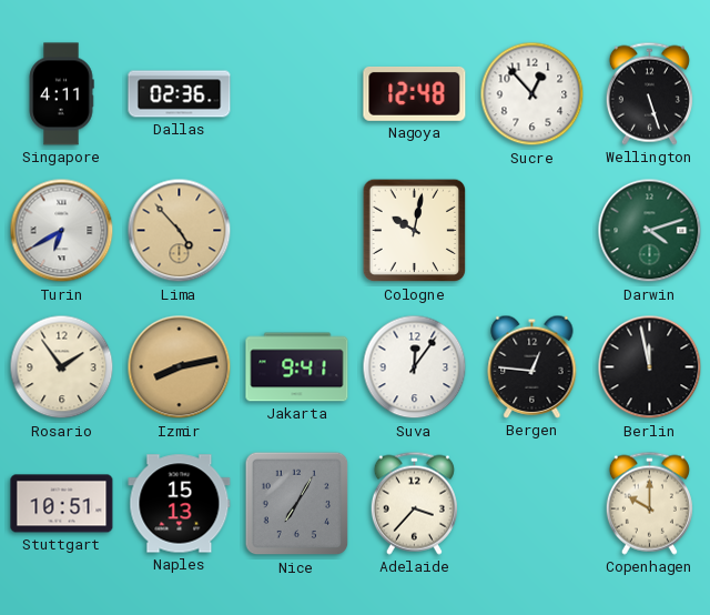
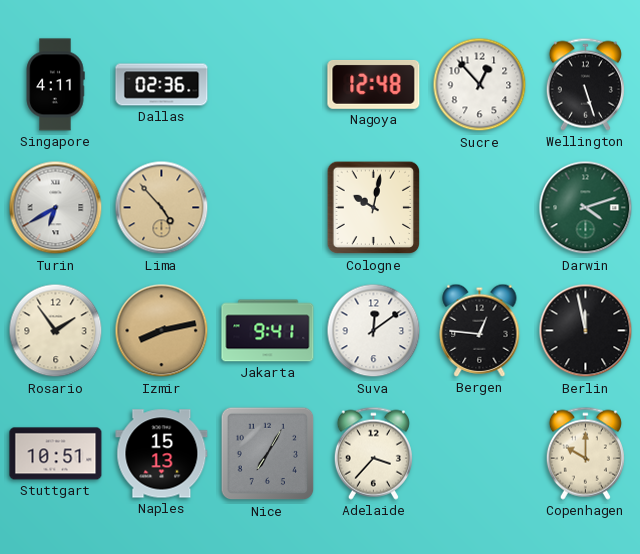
Suva: 12:06 -> 12:09
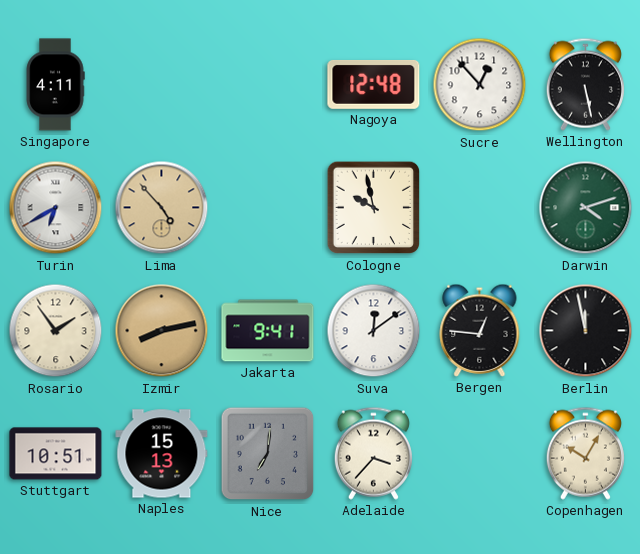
Dallas: 02:36 -> none
Wellington: 5:27 -> 5:28
Cologne: 10:02 -> 9:58
Nice: 7:05 -> 7:01
Copenhagen: 10:00 -> 10:05
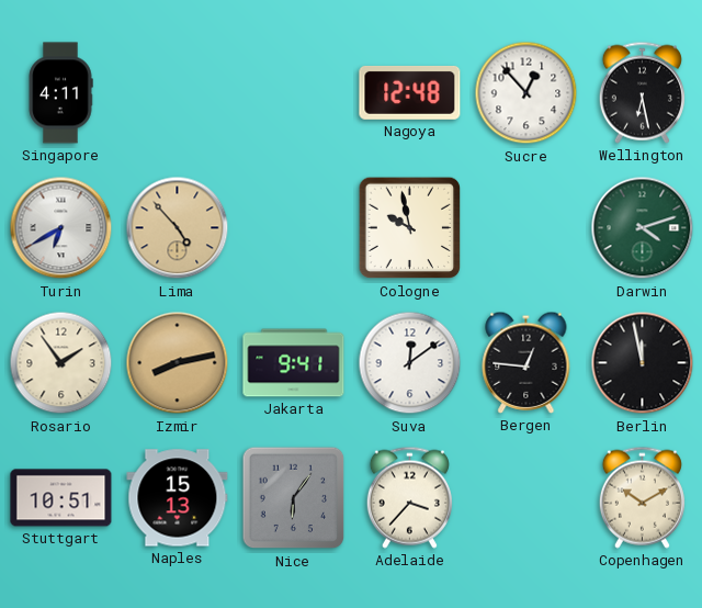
Wellington: 5:28 -> 6:28
Nice: 7:01 -> 6:06
Copenhagen: 10:05 -> 10:10
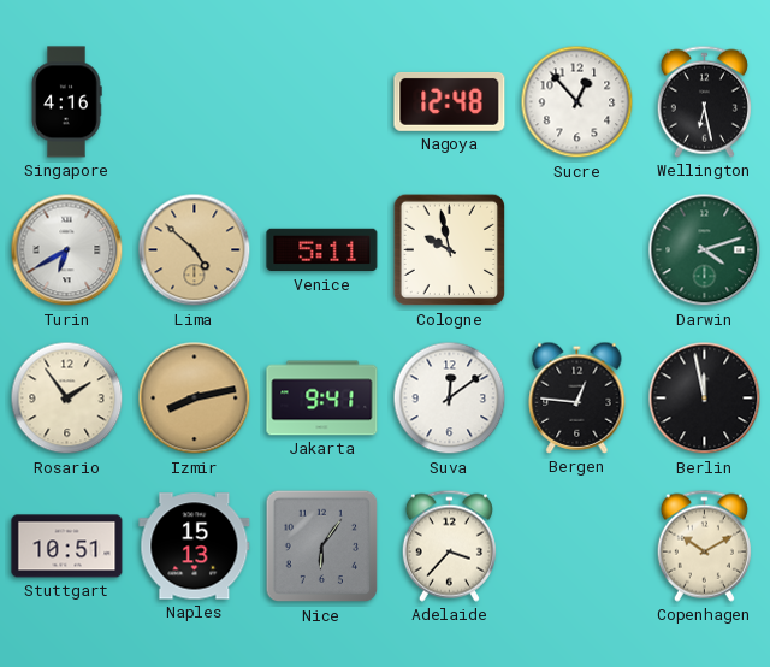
Singapore: 4:11 -> 4:16
Lima: 4:53 -> 4:52
Venice: none -> 5:11
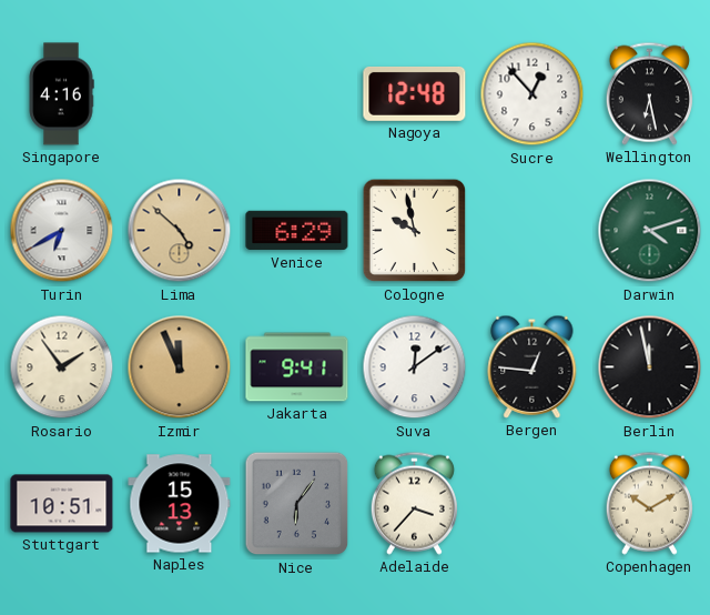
Venice: 5:11 -> 6:29
Izmir: 8:13 -> 11:56
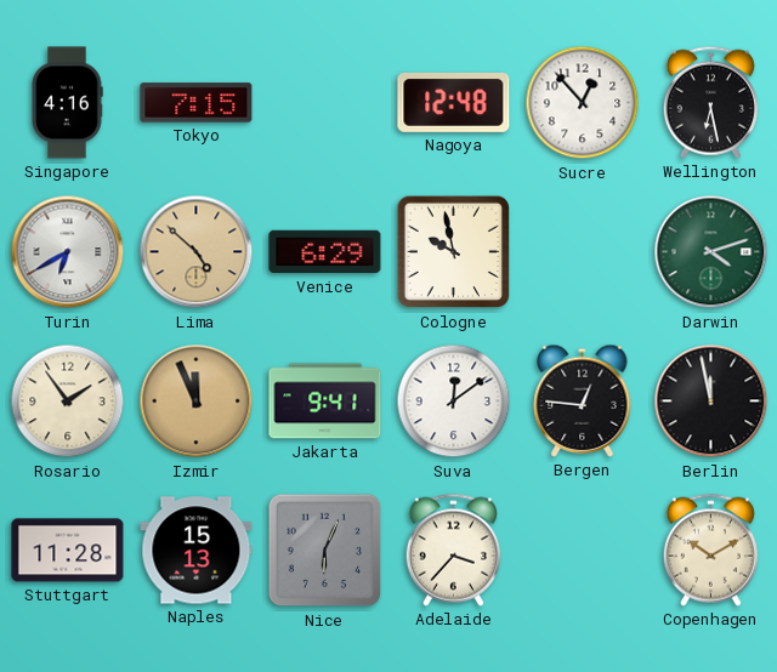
Tokyo: none -> 7:15
Stuttgart: 10:51 -> 11:28
Nice: 6:06 -> 6:04
